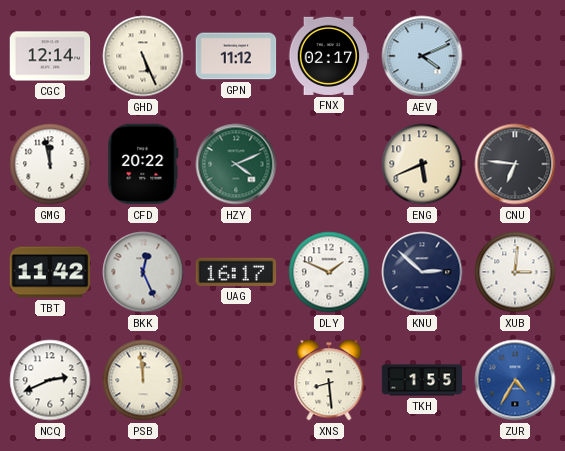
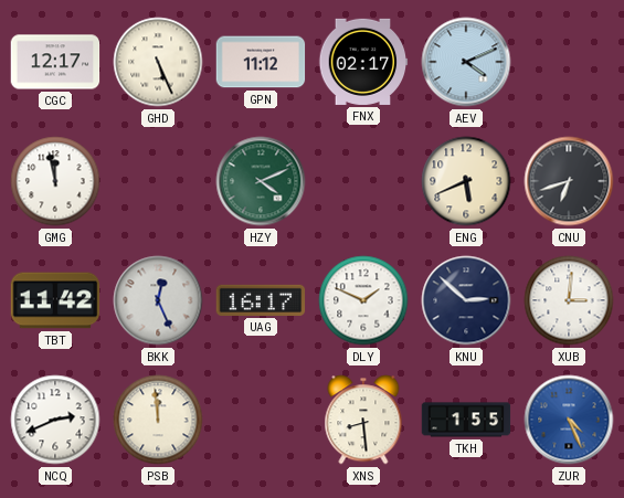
CGC: 12:14 -> 12:17
CFD: 20:22 -> none
CNU: 6:46 -> 6:42
ZUR: 4:35 -> 4:26
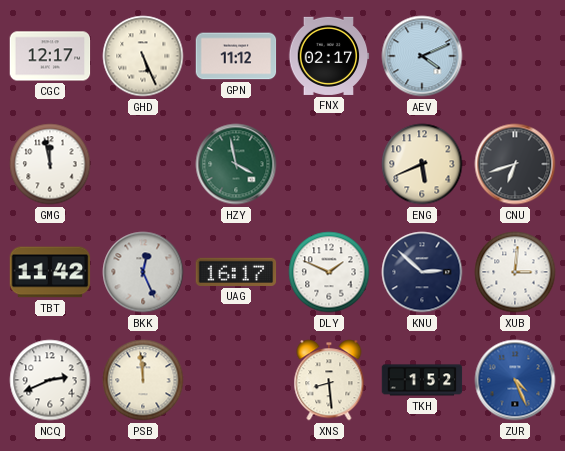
HZY: 4:11 -> 3:58
TKH: 1:55 -> 1:52
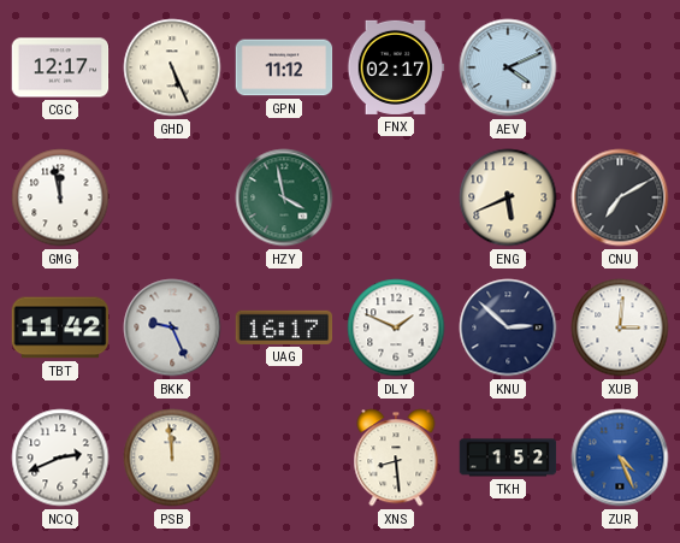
CNU: 6:42 -> 7:10
BKK: 12:26 -> 9:26
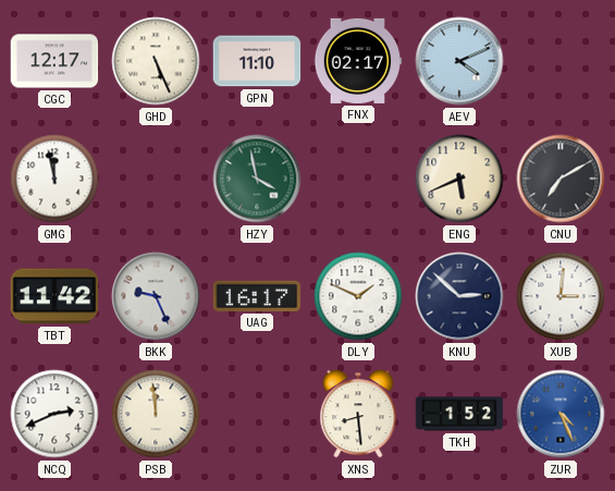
GPN: 11:12 -> 11:10
